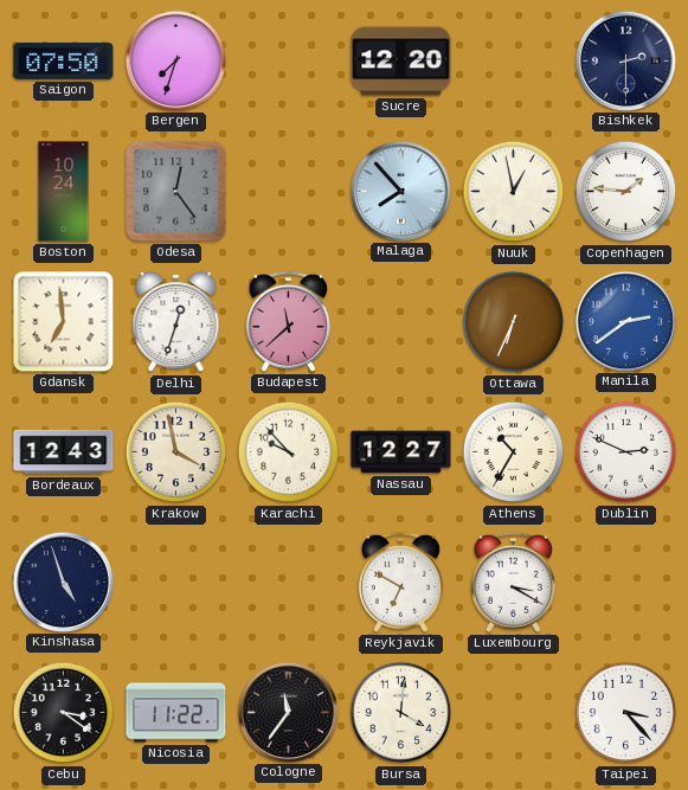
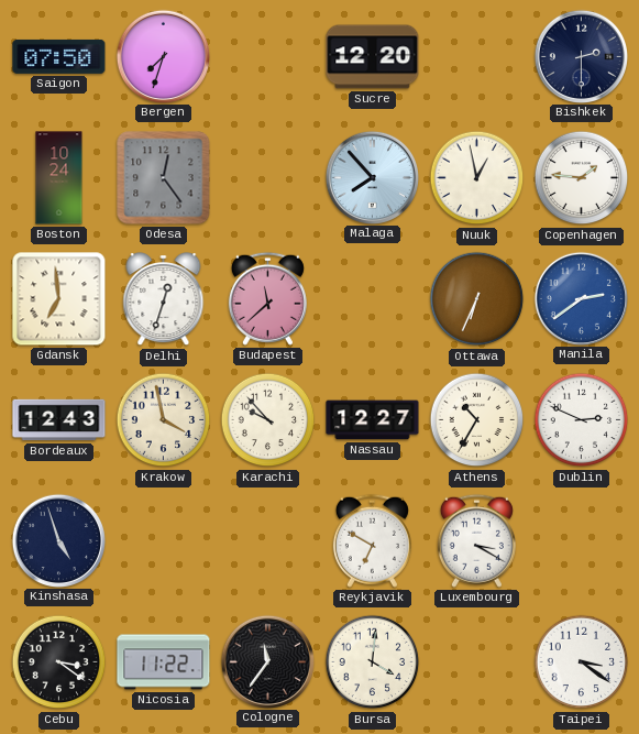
Taipei: 3:23 -> 3:21
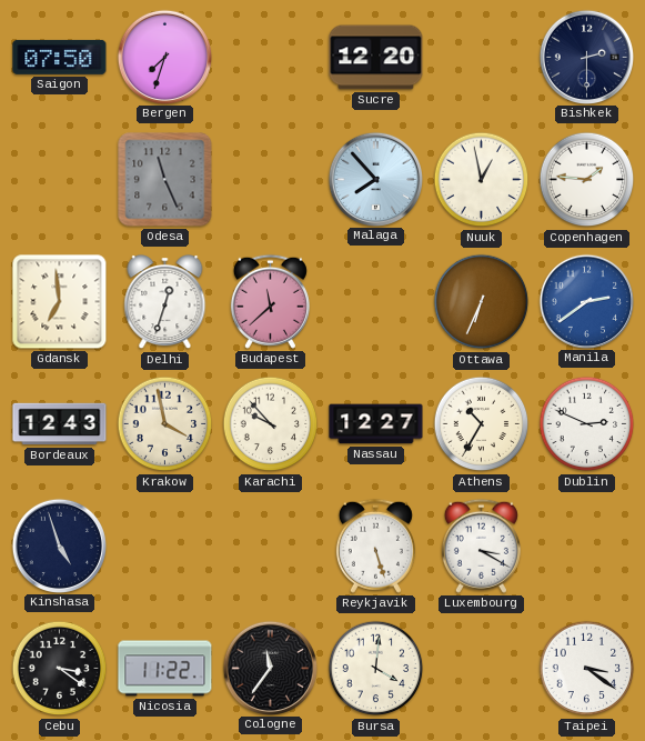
Boston: 10:24 -> none
Odesa: 12:24 -> 11:26
Reykjavik: 6:50 -> 5:27
